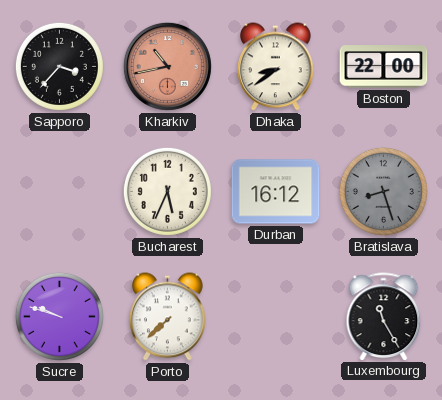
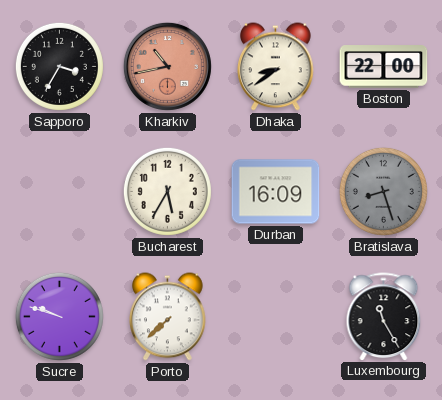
Sapporo: 3:37 -> 3:35
Bucharest: 5:34 -> 5:35
Durban: 16:12 -> 16:09
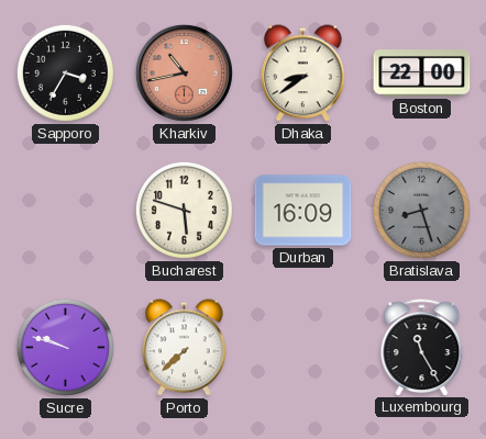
Bucharest: 5:35 -> 5:48
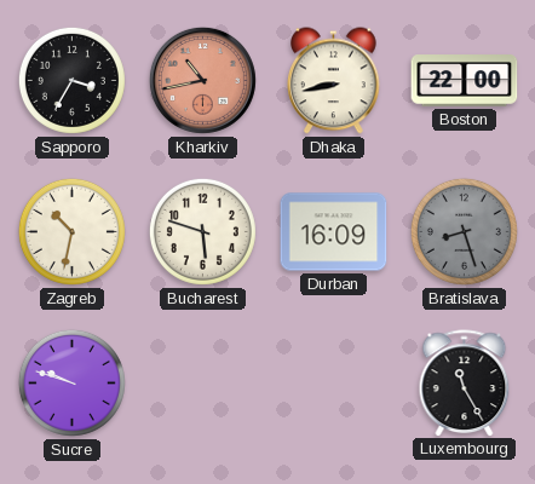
Dhaka: 8:39 -> 8:43
Zagreb: none -> 10:32
Porto: 7:38 -> none
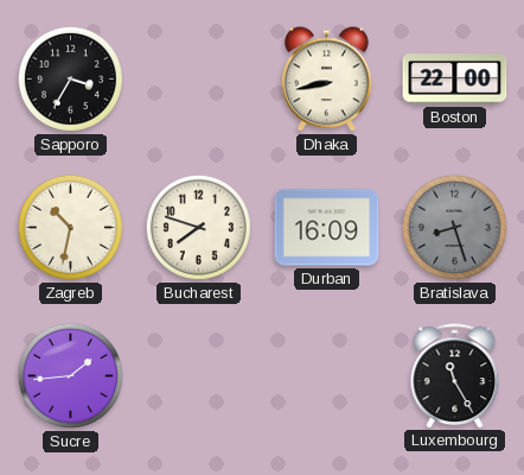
Kharkiv: 10:43 -> none
Bucharest: 5:48 -> 7:48
Sucre: 9:48 -> 1:44
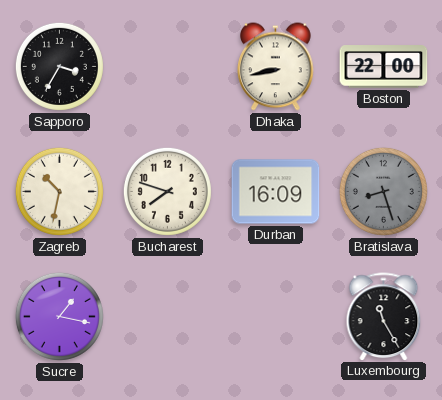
Sucre: 1:44 -> 1:17
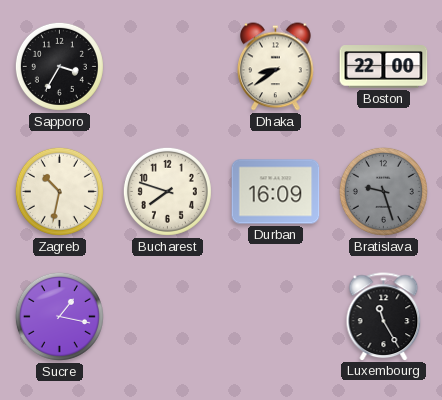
Dhaka: 8:43 -> 8:39
Bratislava: 8:27 -> 9:27
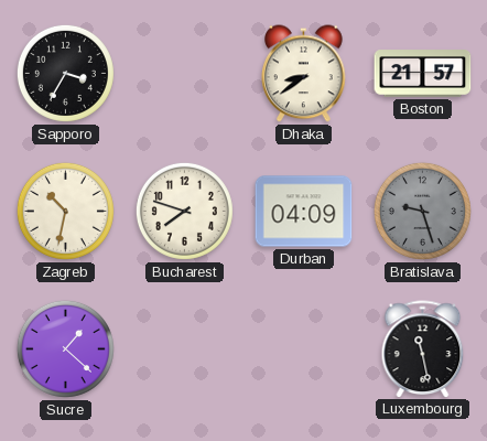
Boston: 22:00 -> 21:57
Durban: 16:09 -> 04:09
Sucre: 1:17 -> 1:22
Luxembourg: 11:25 -> 11:28
